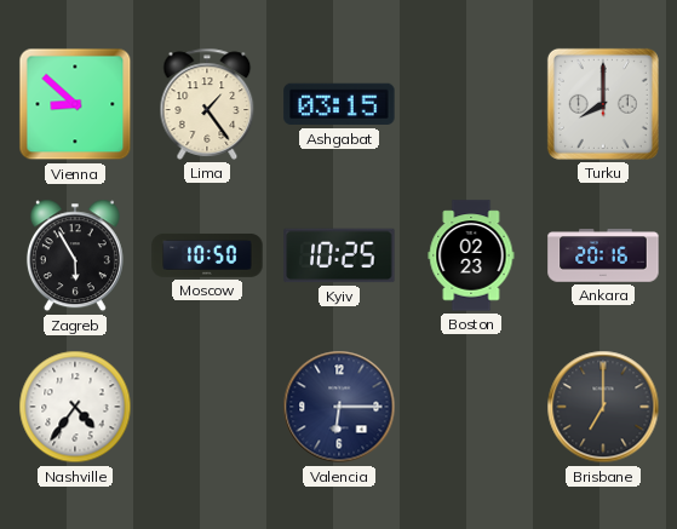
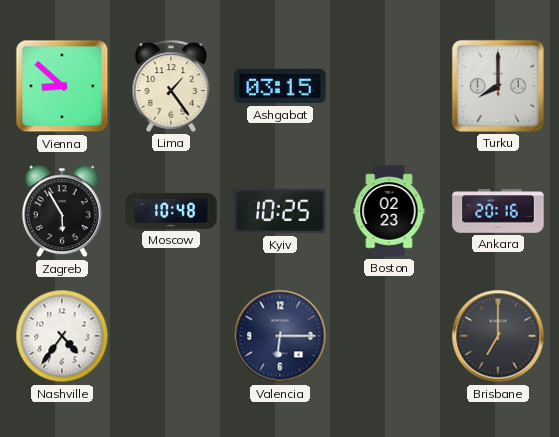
Moscow: 10:50 -> 10:48
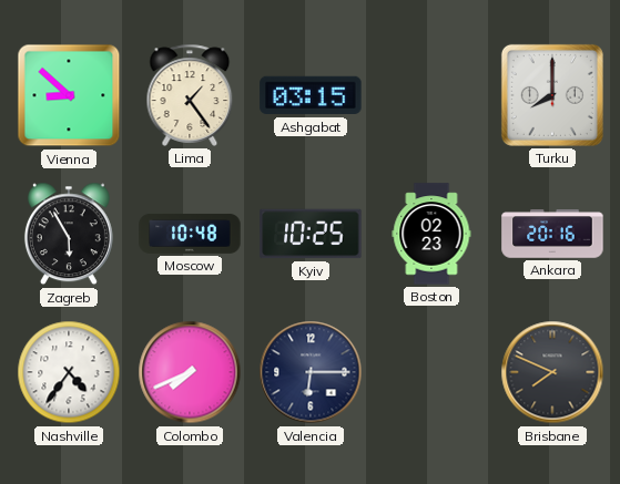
Colombo: none -> 7:41
Brisbane: 7:00 -> 7:49
